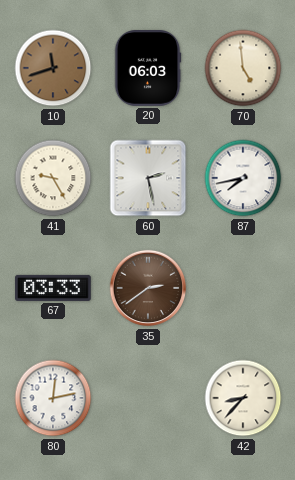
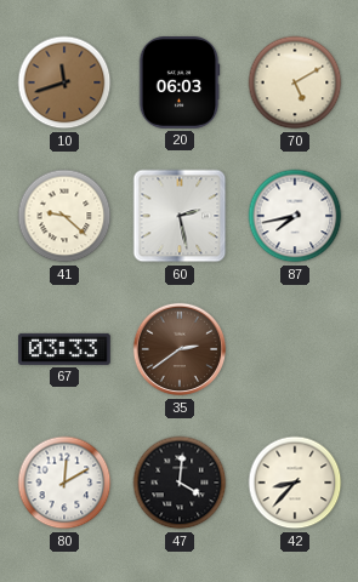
70: 4:59 -> 5:10
41: 9:25 -> 9:22
80: 12:13 -> 12:10
47: none -> 4:01
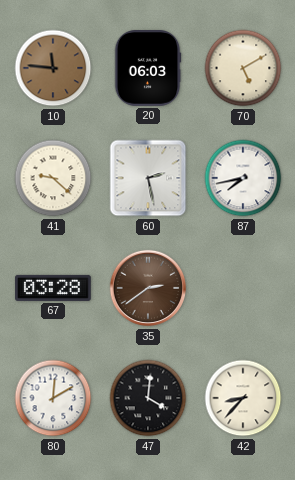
10: 11:42 -> 11:46
67: 03:33 -> 03:28
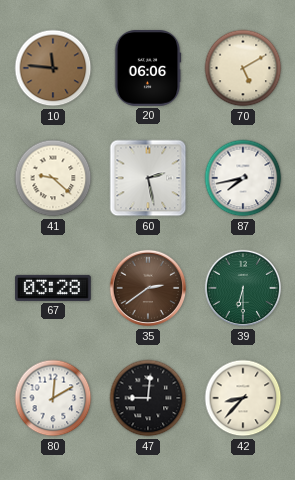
20: 06:03 -> 06:06
39: none -> 6:30
47: 4:01 -> 9:01
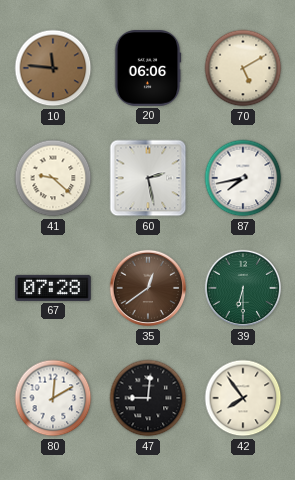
67: 03:28 -> 07:28
35: 2:39 -> 12:39
42: 8:37 -> 7:54
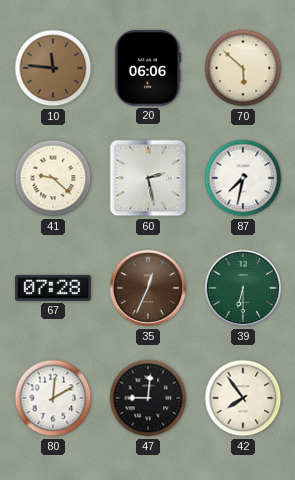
70: 5:10 -> 5:52
87: 7:43 -> 7:32
35: 12:39 -> 12:34
